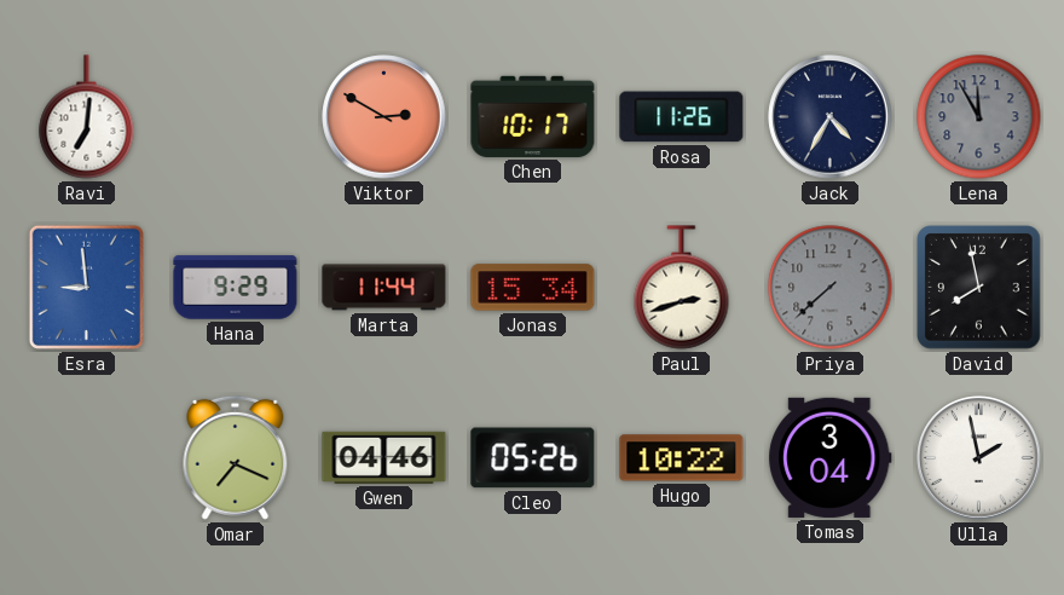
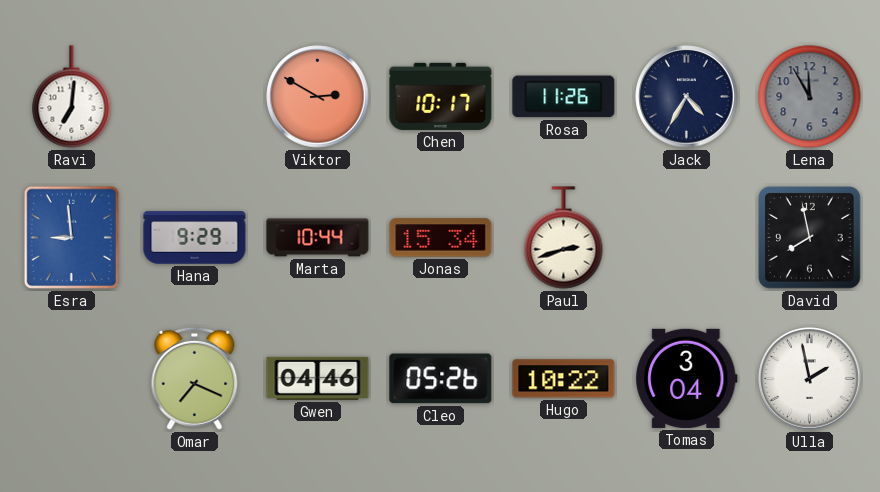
Marta: 11:44 -> 10:44
Priya: 7:38 -> none
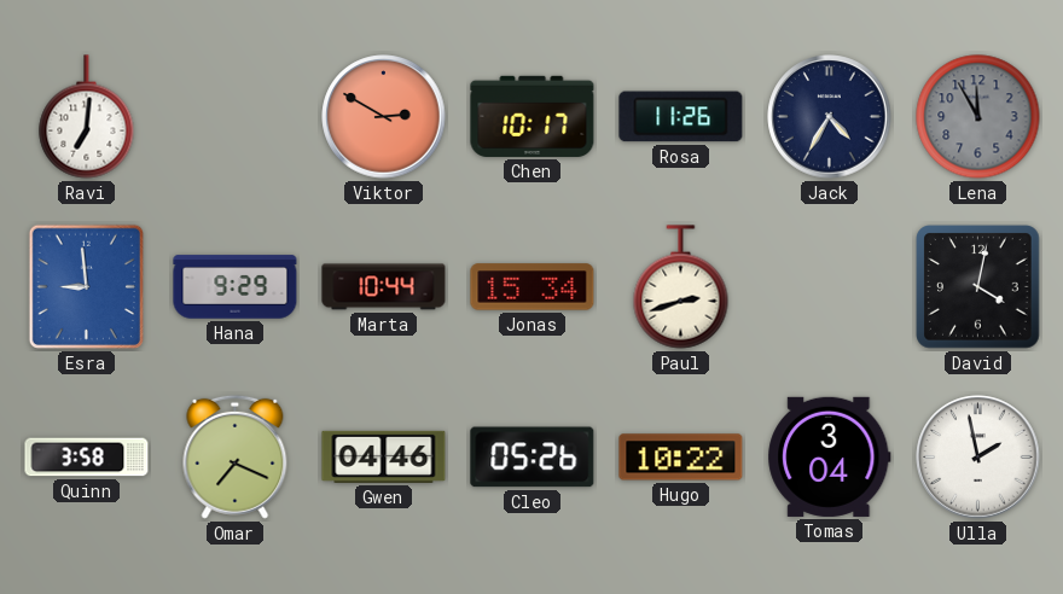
David: 7:58 -> 4:02
Quinn: none -> 3:58
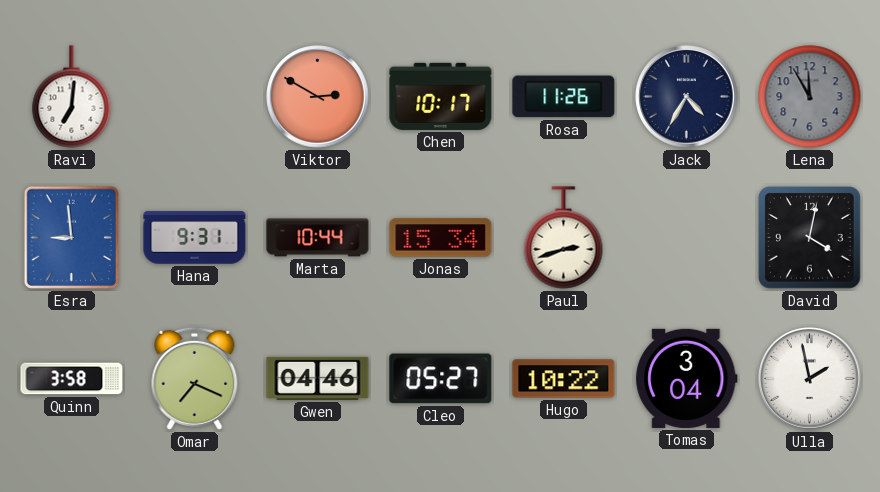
Hana: 9:29 -> 9:31
Cleo: 05:26 -> 05:27
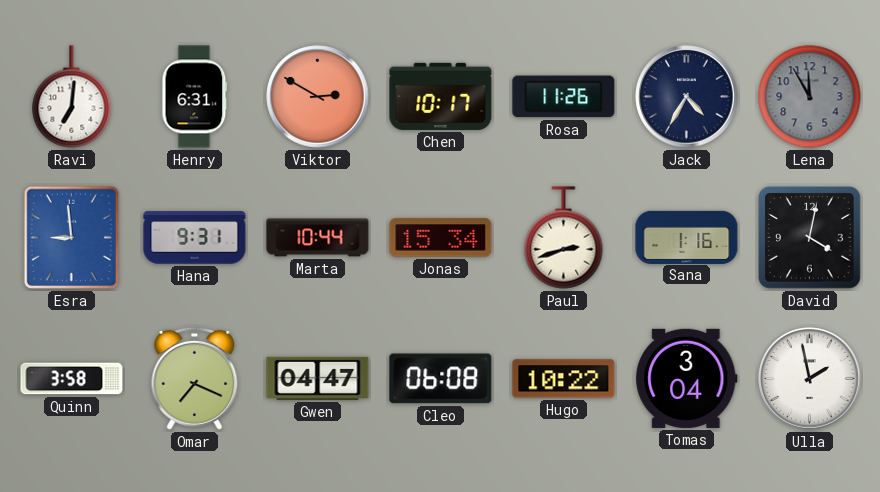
Henry: none -> 6:31
Sana: none -> 1:16
Gwen: 04:46 -> 04:47
Cleo: 05:27 -> 06:08
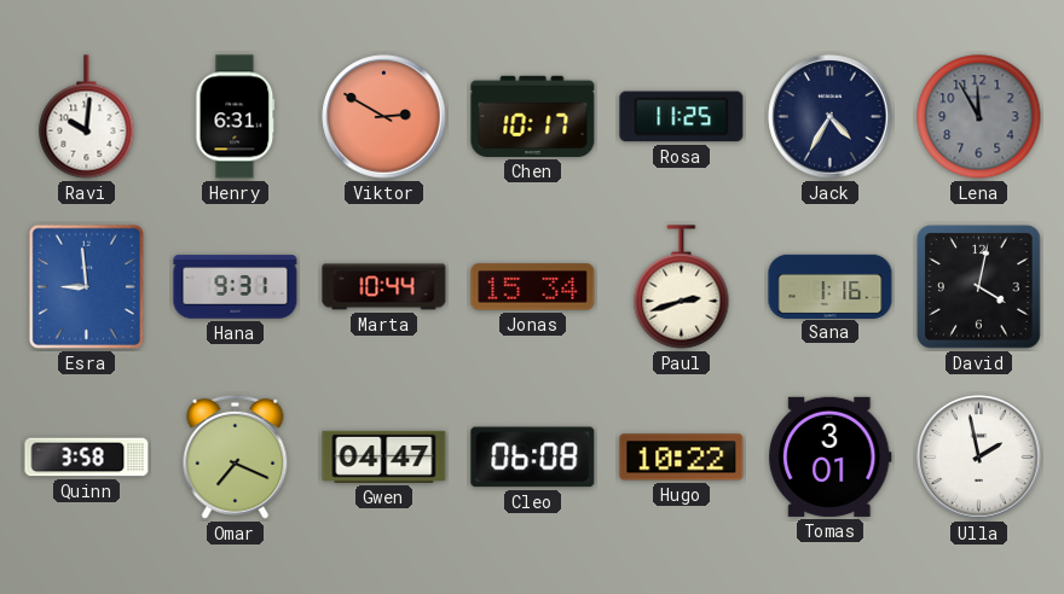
Ravi: 7:01 -> 10:01
Rosa: 11:26 -> 11:25
Tomas: 3:04 -> 3:01
